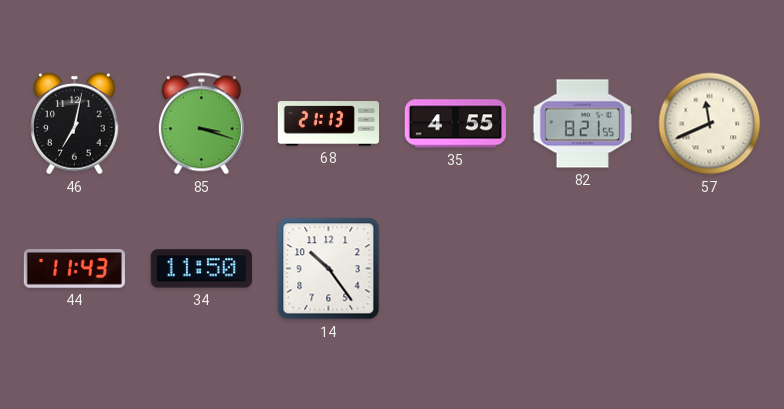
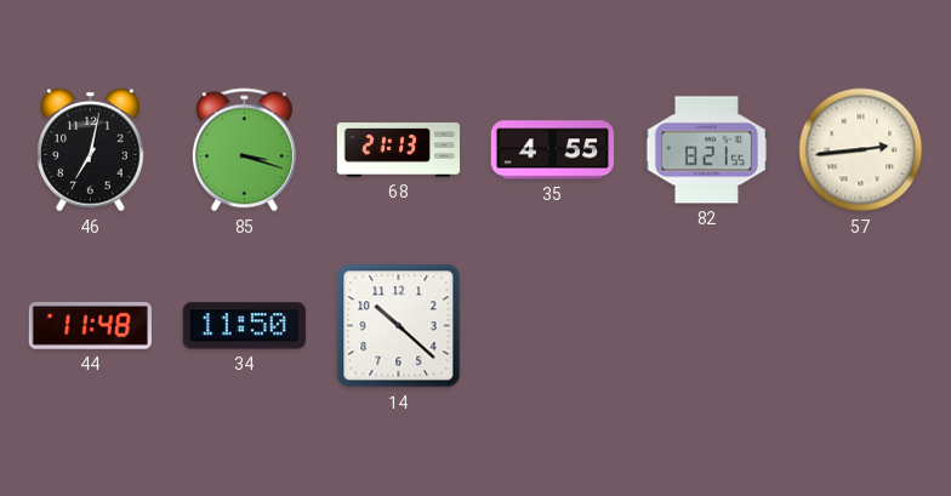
57: 11:41 -> 2:44
44: 11:43 -> 11:48
14: 10:24 -> 10:22
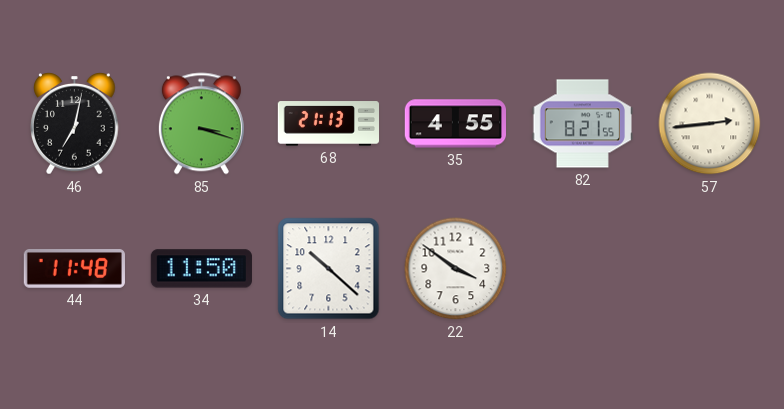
22: none -> 3:51
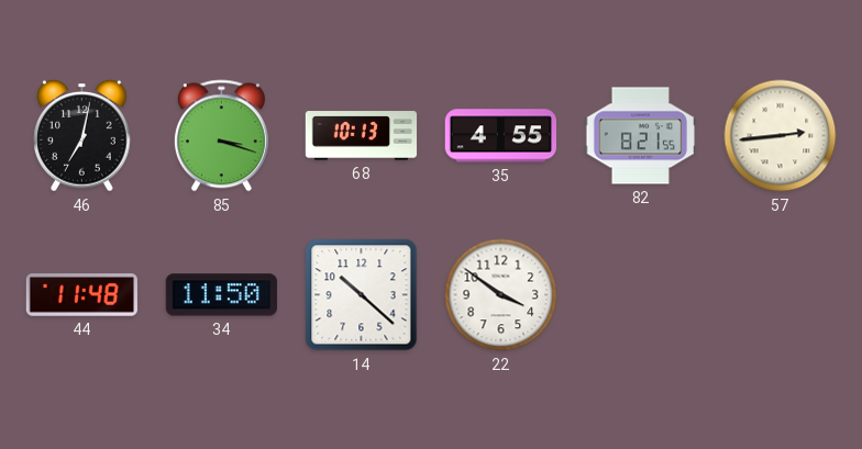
68: 21:13 -> 10:13
